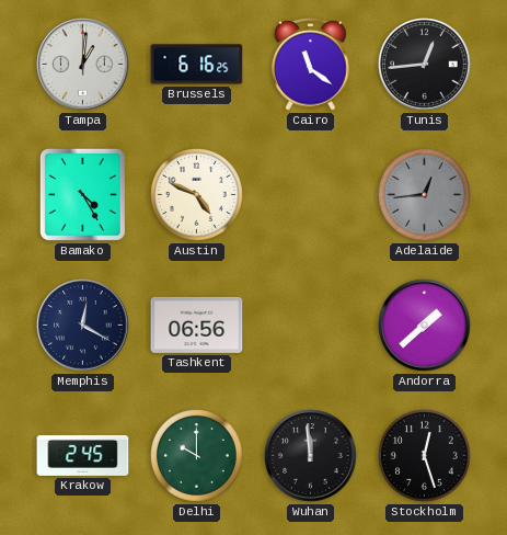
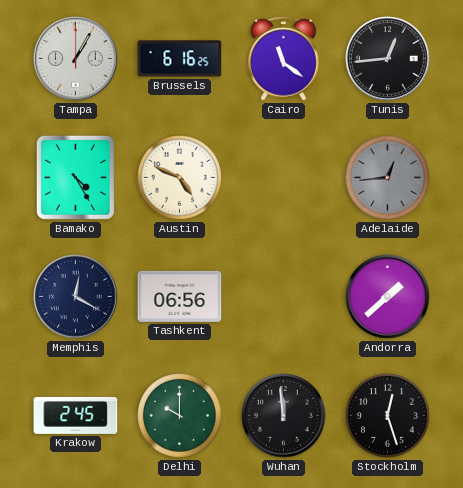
Tampa: 1:01 -> 1:05
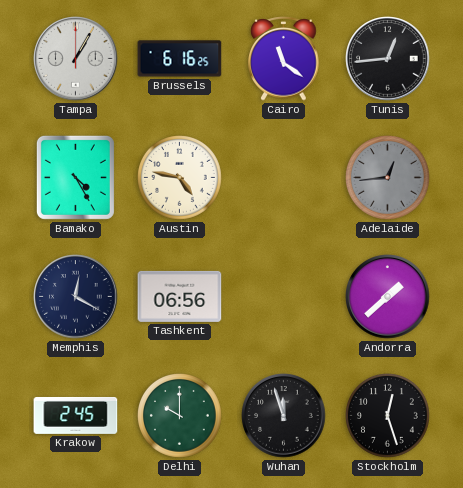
Austin: 4:49 -> 4:47
Wuhan: 11:59 -> 11:57
